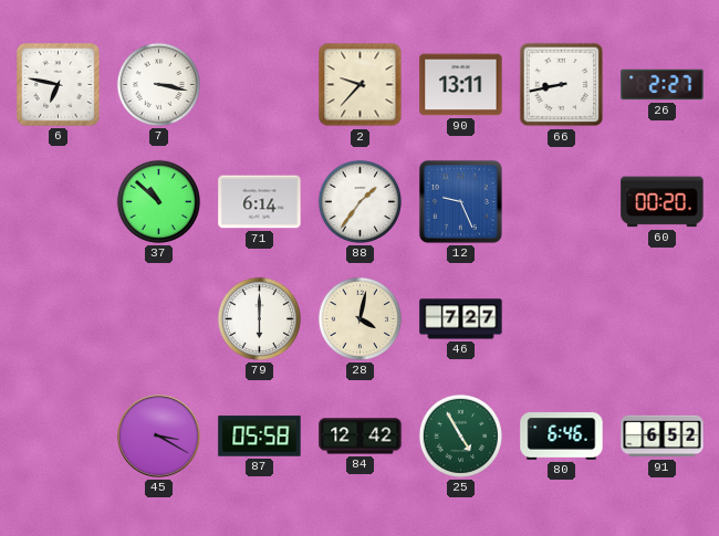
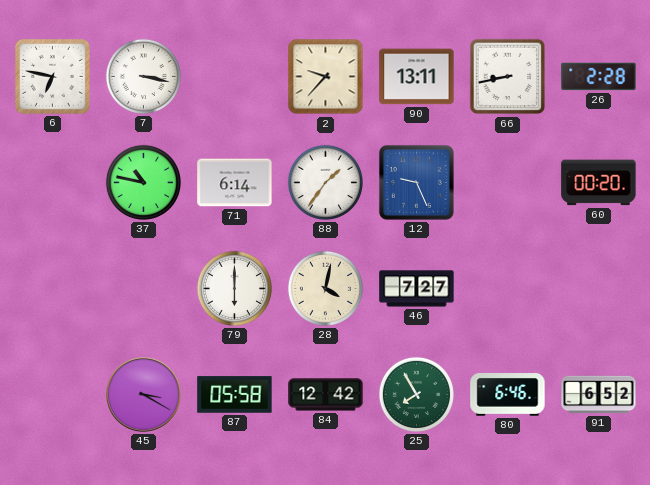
26: 2:27 -> 2:28
37: 10:52 -> 10:47
25: 4:55 -> 7:55
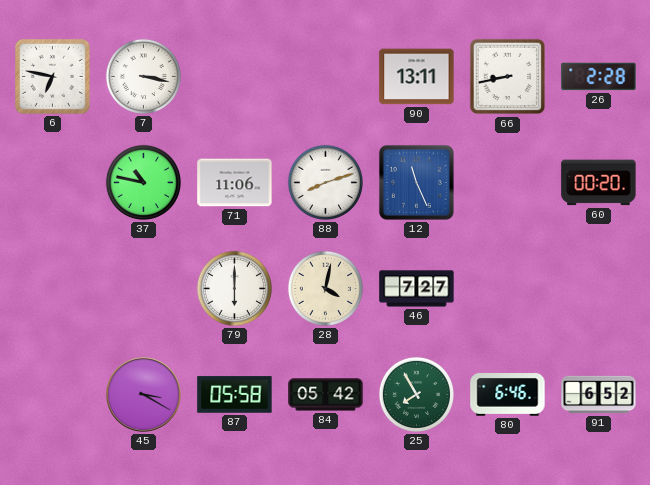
2: 9:37 -> none
71: 6:14 -> 11:06
88: 1:36 -> 8:12
12: 9:26 -> 11:26
84: 12:42 -> 05:42
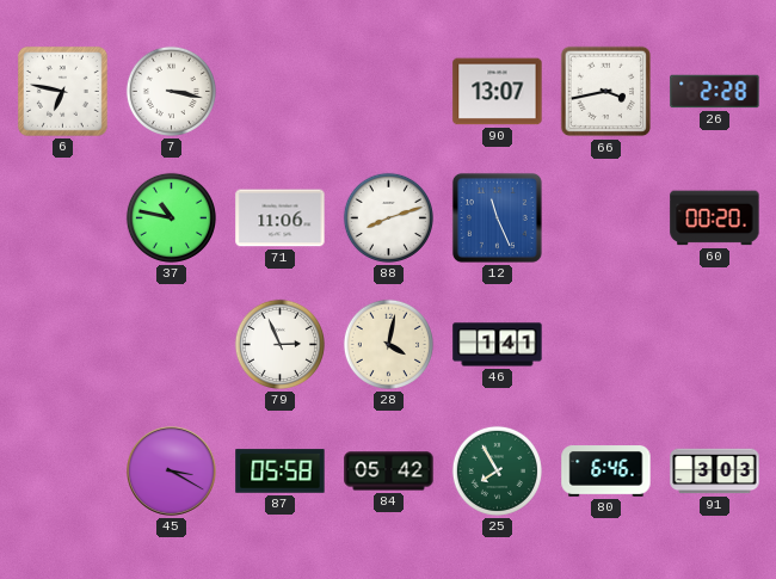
90: 13:11 -> 13:07
66: 8:43 -> 3:43
79: 6:00 -> 2:56
46: 7:27 -> 1:41
91: 6:52 -> 3:03
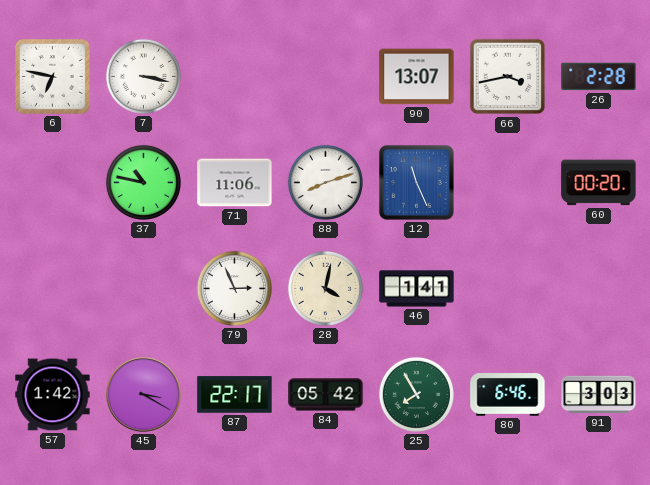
57: none -> 1:42
87: 05:58 -> 22:17
